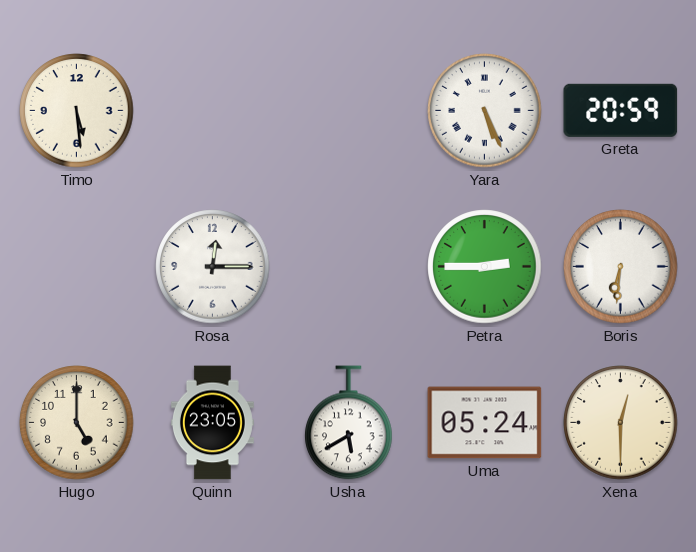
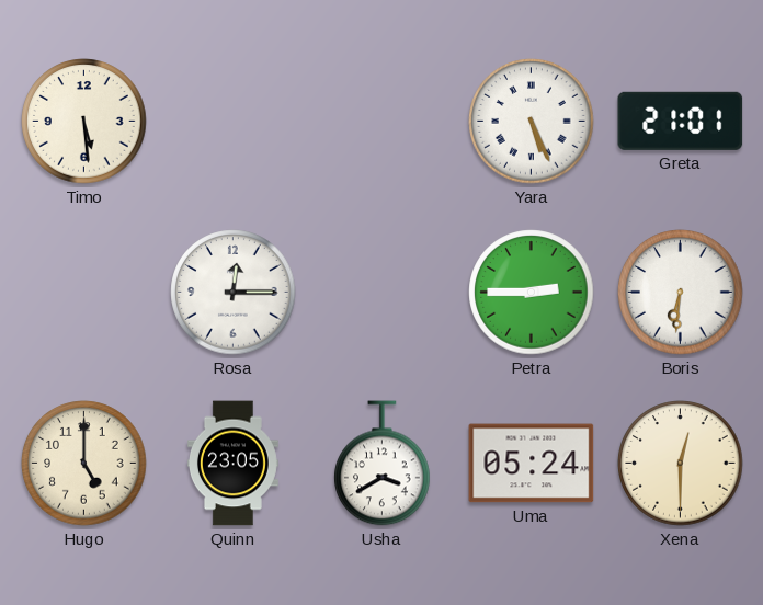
Greta: 20:59 -> 21:01
Usha: 5:40 -> 3:40
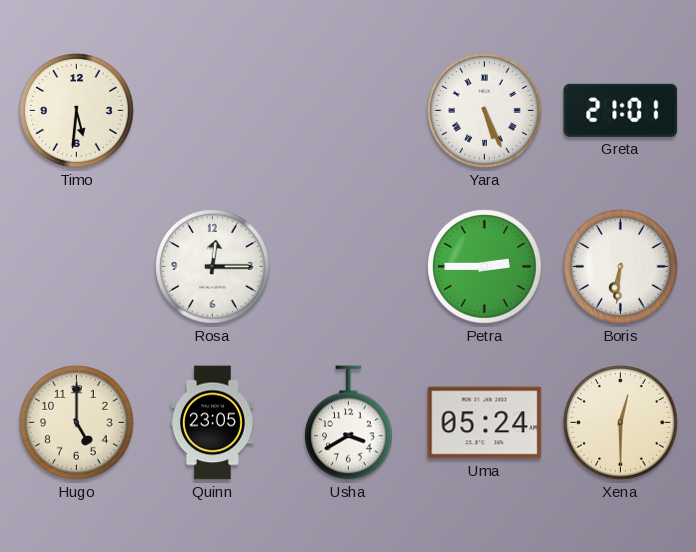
Timo: 5:29 -> 5:31
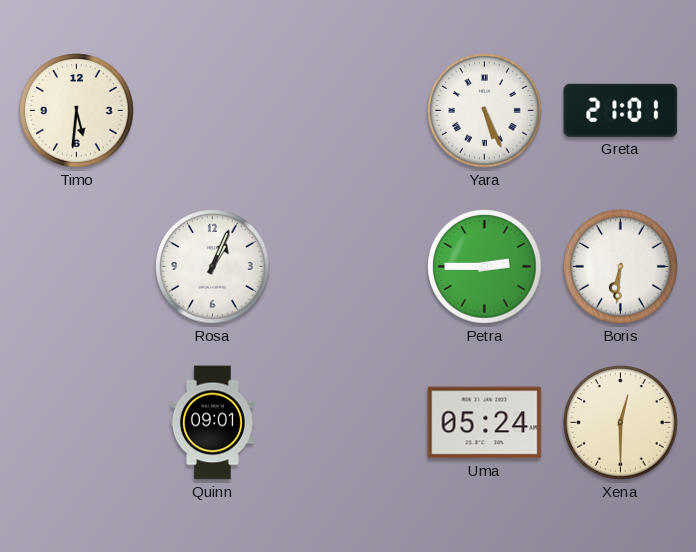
Rosa: 12:15 -> 1:04
Hugo: 5:00 -> none
Quinn: 23:05 -> 09:01
Usha: 3:40 -> none
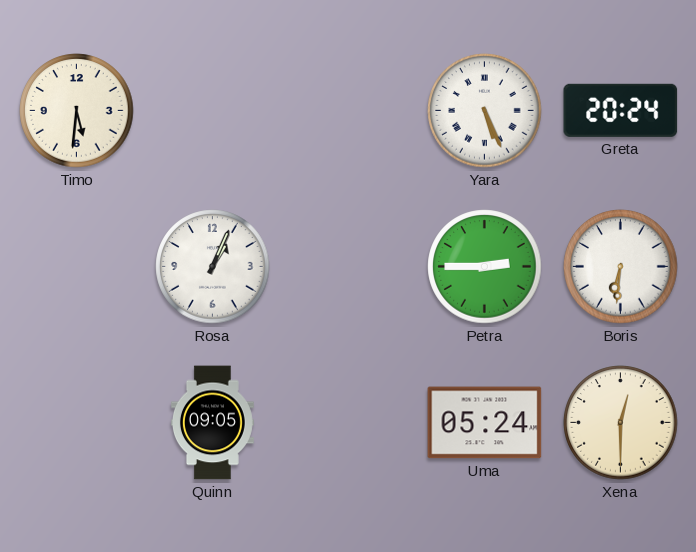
Greta: 21:01 -> 20:24
Quinn: 09:01 -> 09:05
